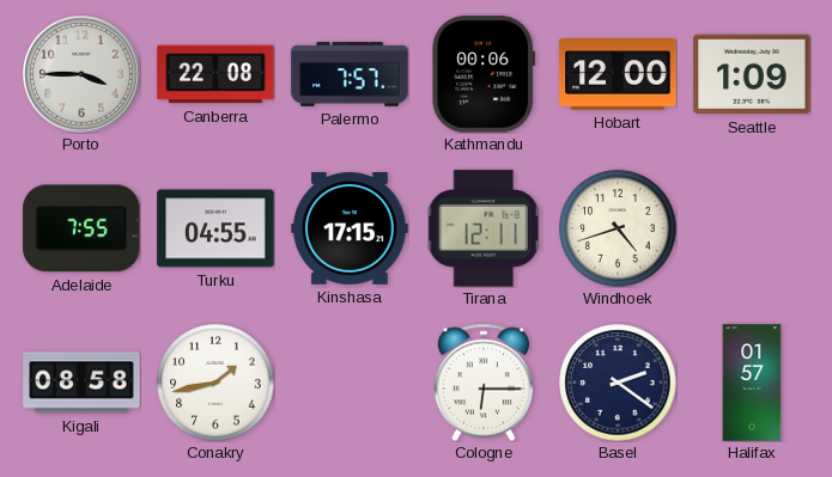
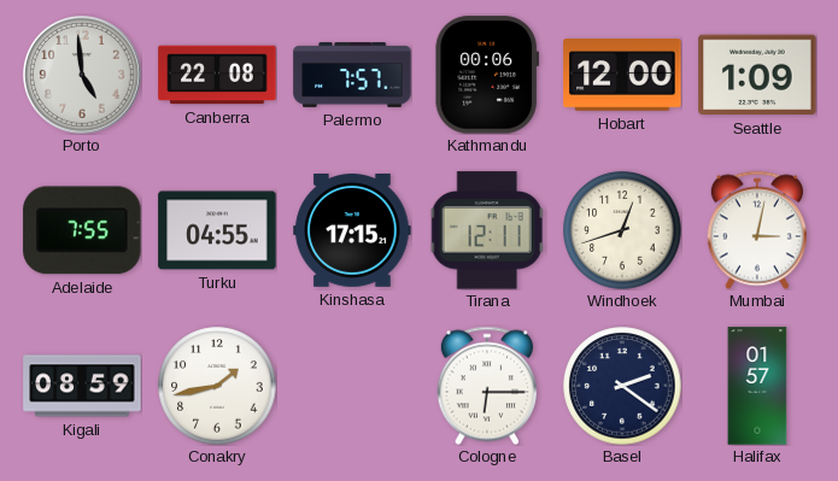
Porto: 3:45 -> 4:59
Windhoek: 4:42 -> 12:42
Mumbai: none -> 3:02
Kigali: 08:58 -> 08:59
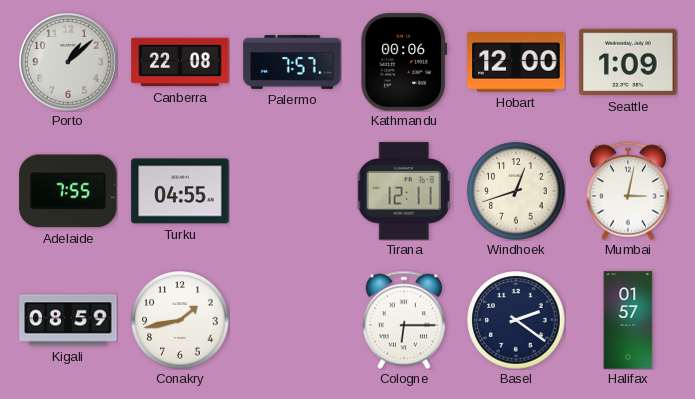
Porto: 4:59 -> 1:08
Kinshasa: 17:15 -> none
